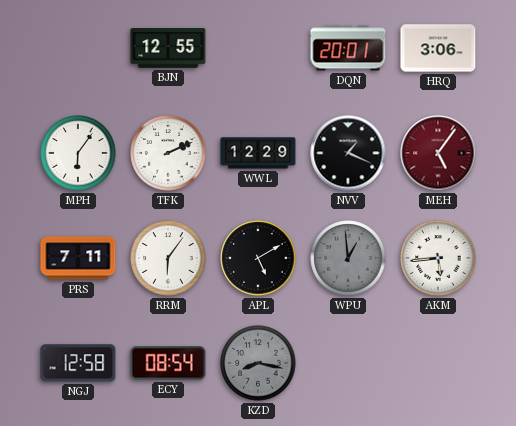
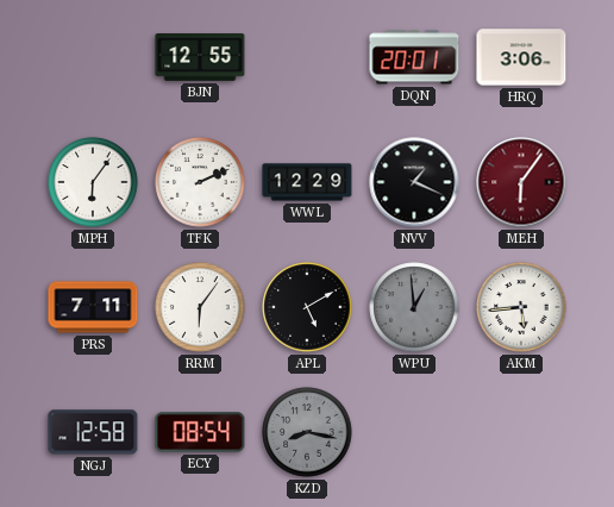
MEH: 5:06 -> 6:06
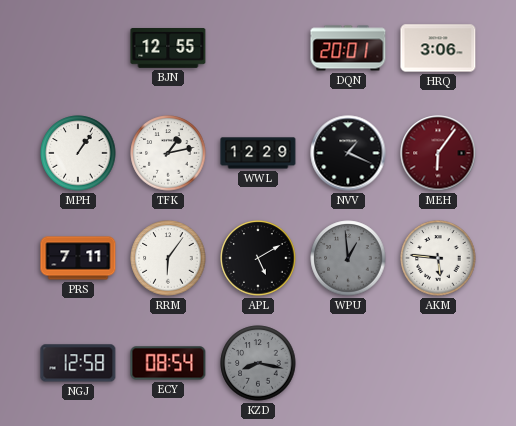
MPH: 6:06 -> 1:06
TFK: 2:11 -> 1:13
AKM: 5:44 -> 5:46
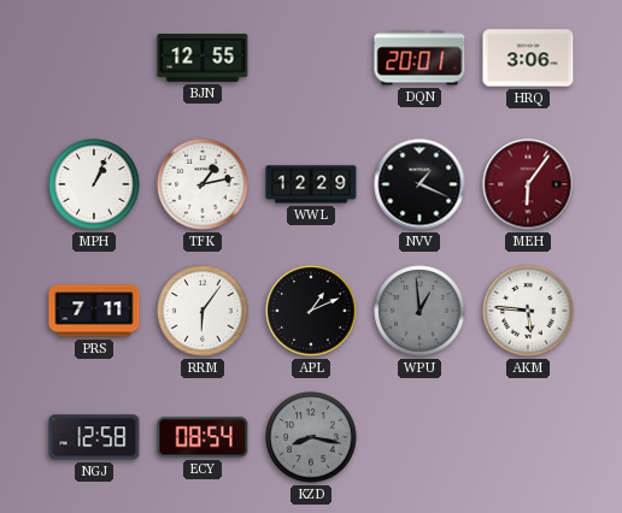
MPH: 1:06 -> 1:04
APL: 5:10 -> 1:11
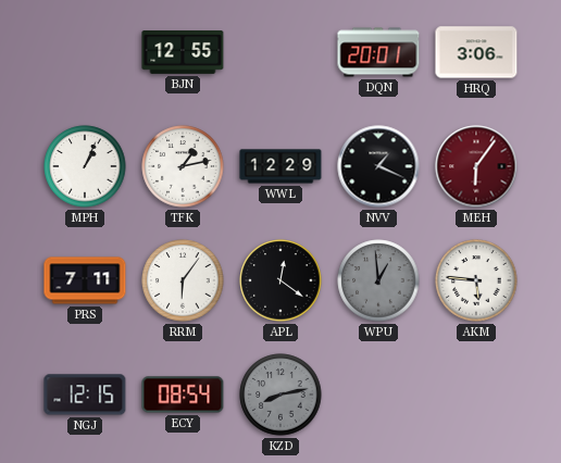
APL: 1:11 -> 12:21
NGJ: 12:58 -> 12:15
KZD: 8:17 -> 8:13
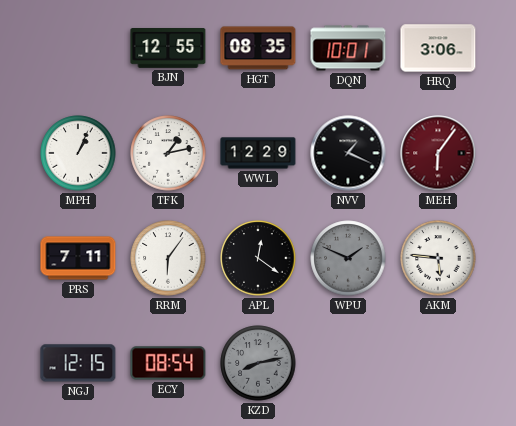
HGT: none -> 08:35
DQN: 20:01 -> 10:01
WPU: 12:59 -> 1:49
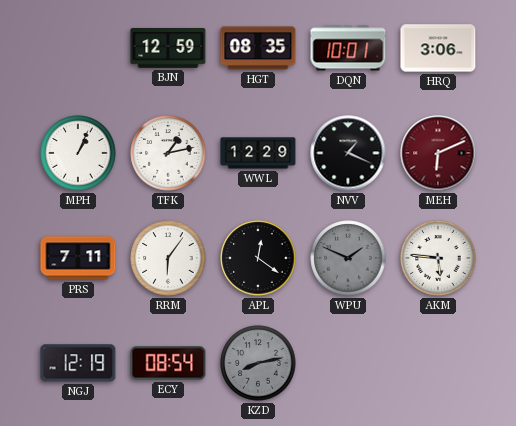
BJN: 12:55 -> 12:59
MEH: 6:06 -> 6:11
NGJ: 12:15 -> 12:19
